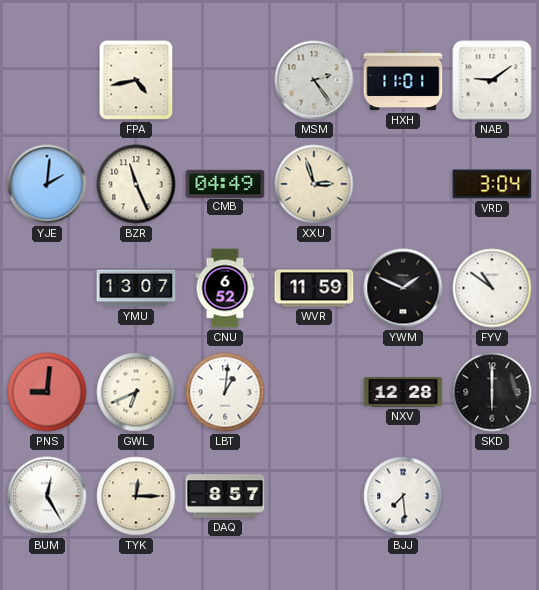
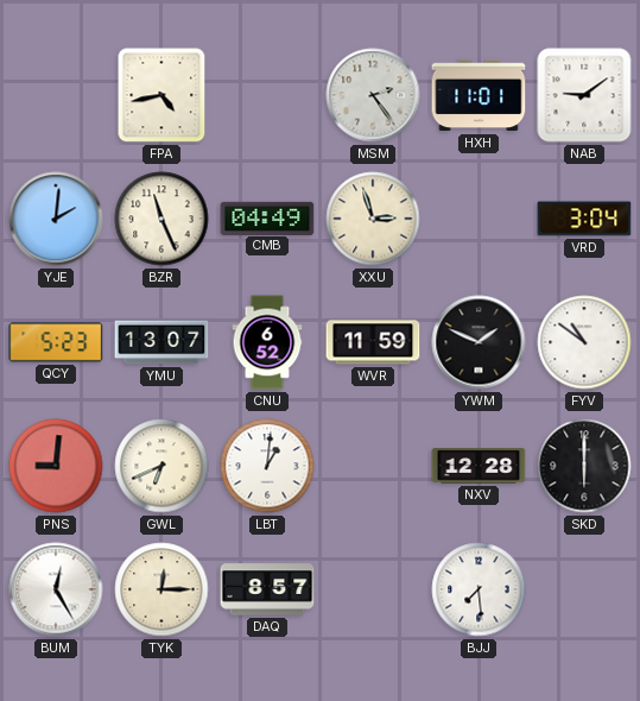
QCY: none -> 5:23
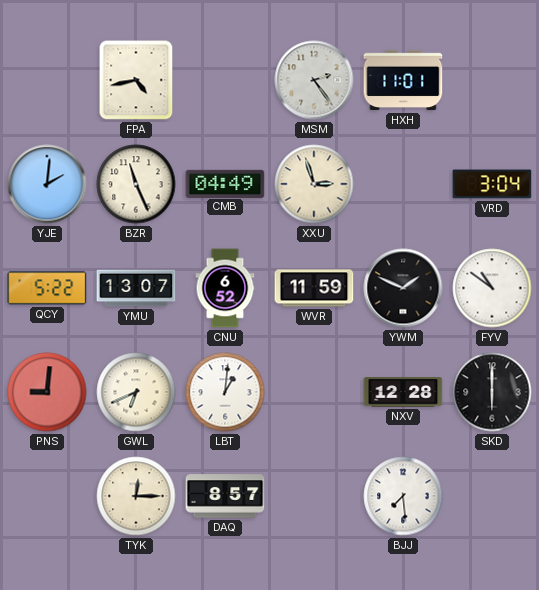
NAB: 9:09 -> none
QCY: 5:23 -> 5:22
BUM: 12:25 -> none
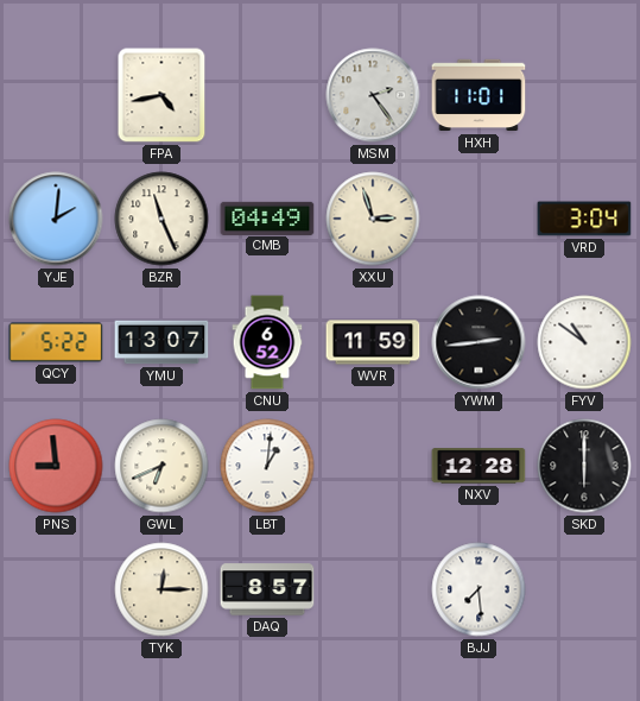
YWM: 1:49 -> 2:44
PNS: 9:01 -> 8:59
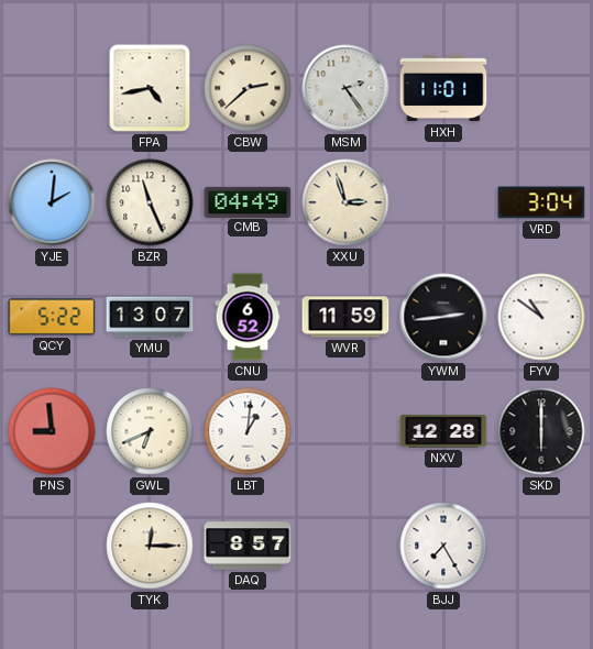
CBW: none -> 2:38
BJJ: 7:29 -> 7:25
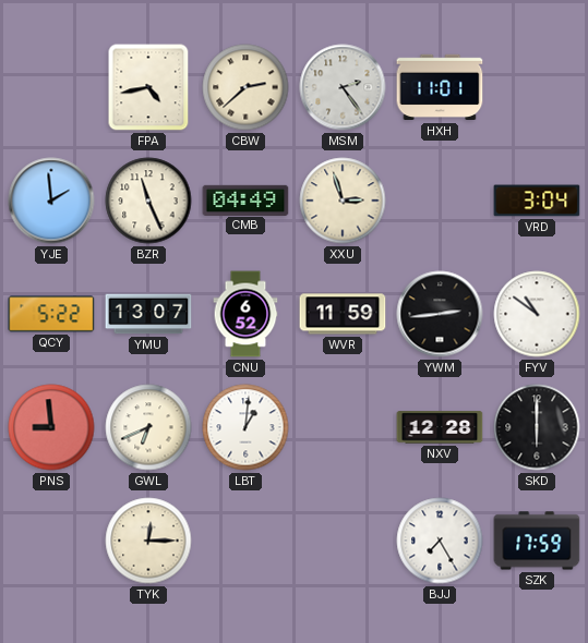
YJE: 2:01 -> 1:59
DAQ: 8:57 -> none
SZK: none -> 17:59
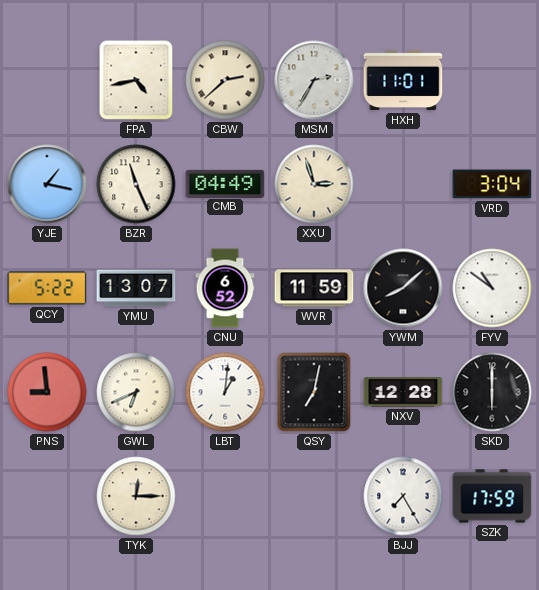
MSM: 2:24 -> 2:35
YJE: 1:59 -> 1:17
YWM: 2:44 -> 8:08
QSY: none -> 7:02
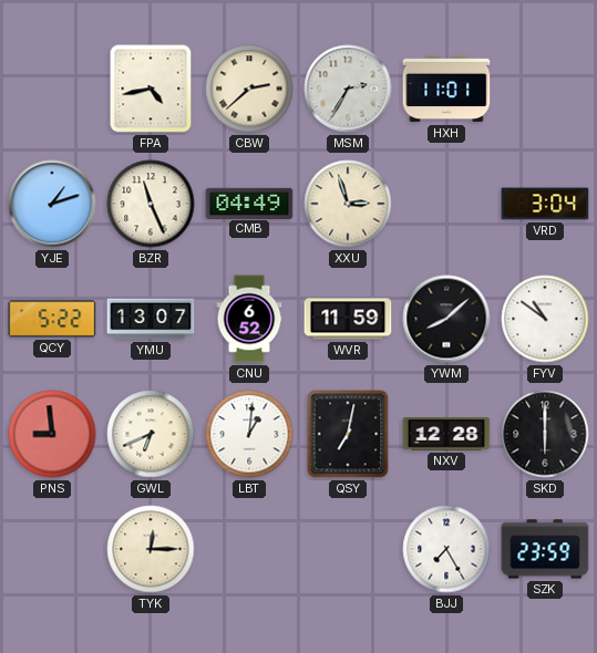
YJE: 1:17 -> 1:12
SZK: 17:59 -> 23:59
